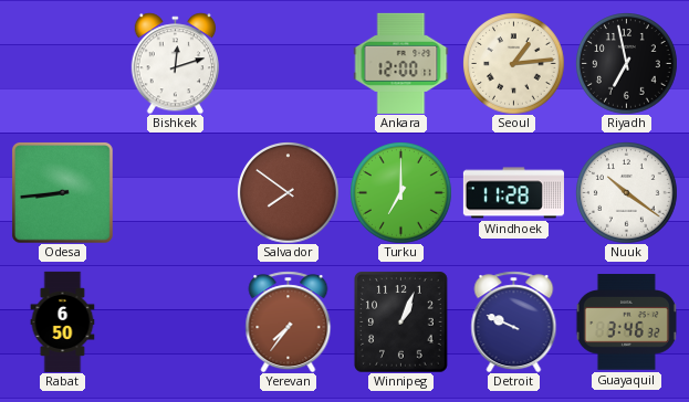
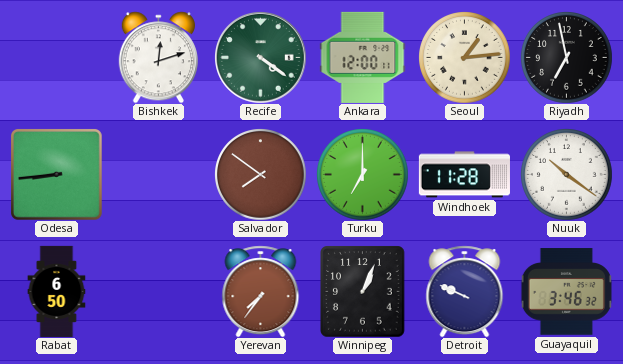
Recife: none -> 4:21
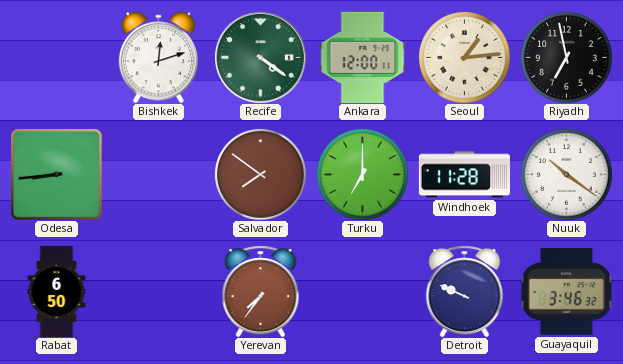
Winnipeg: 1:04 -> none
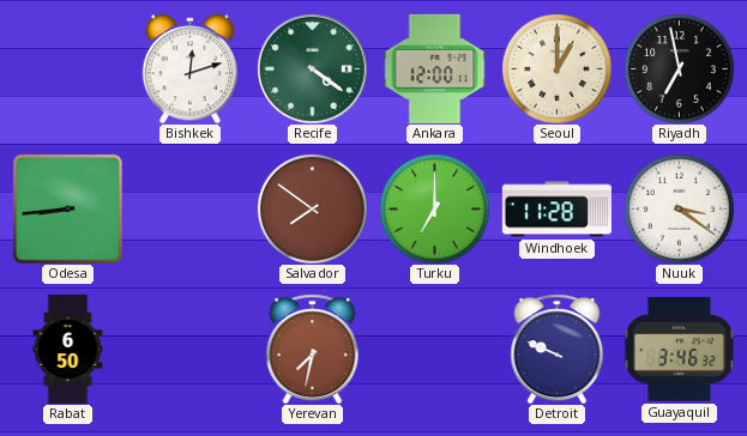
Seoul: 1:14 -> 1:00
Nuuk: 10:21 -> 3:21
Yerevan: 7:36 -> 7:32
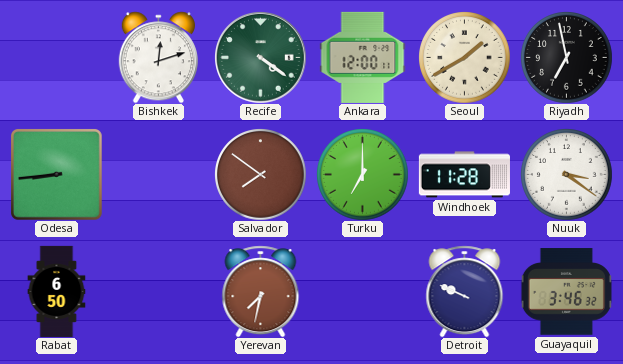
Seoul: 1:00 -> 1:40
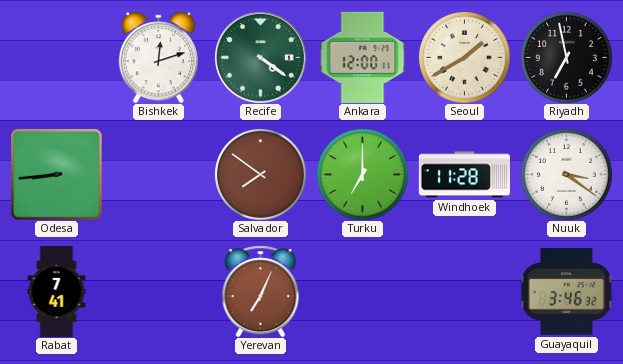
Rabat: 6:50 -> 7:41
Yerevan: 7:32 -> 7:04
Detroit: 9:49 -> none
